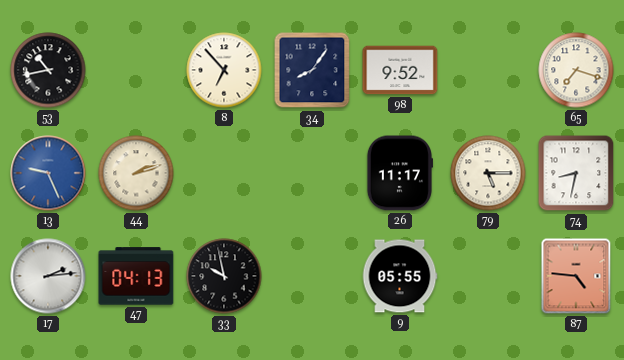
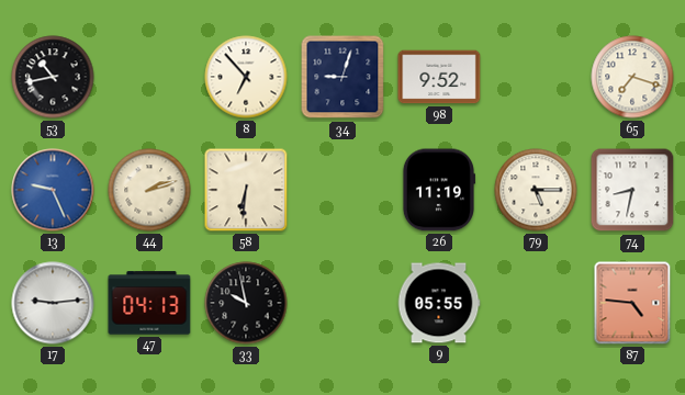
34: 8:06 -> 9:03
58: none -> 6:31
26: 11:17 -> 11:19
17: 2:14 -> 9:14
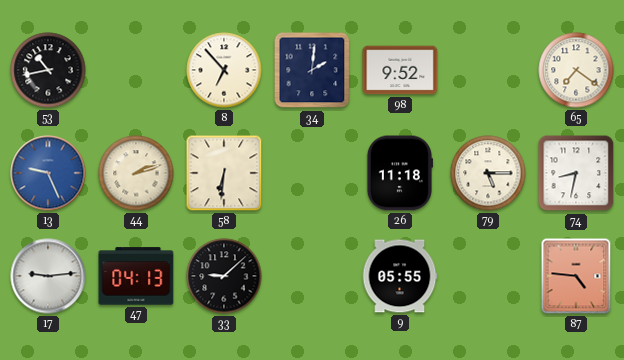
34: 9:03 -> 2:01
65: 7:18 -> 7:21
26: 11:19 -> 11:18
33: 9:58 -> 9:08
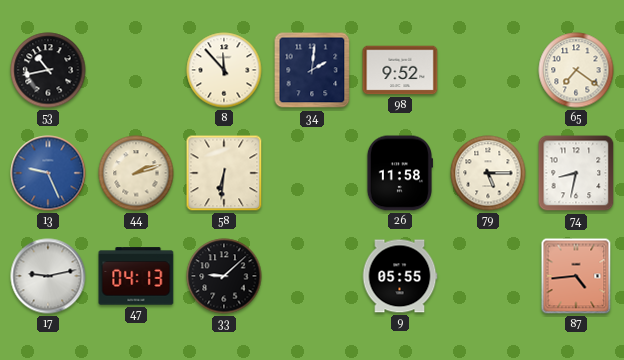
8: 6:53 -> 11:53
26: 11:18 -> 11:58
17: 9:14 -> 9:13
87: 4:46 -> 4:44
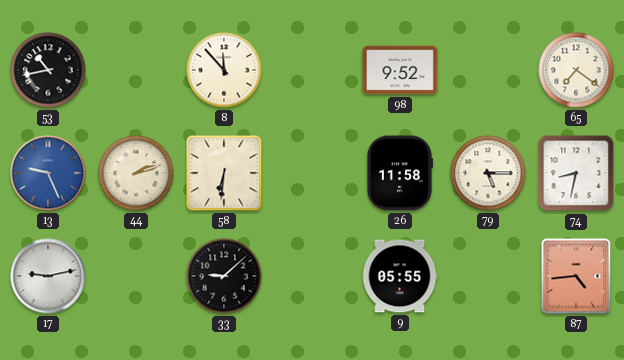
34: 2:01 -> none
47: 04:13 -> none
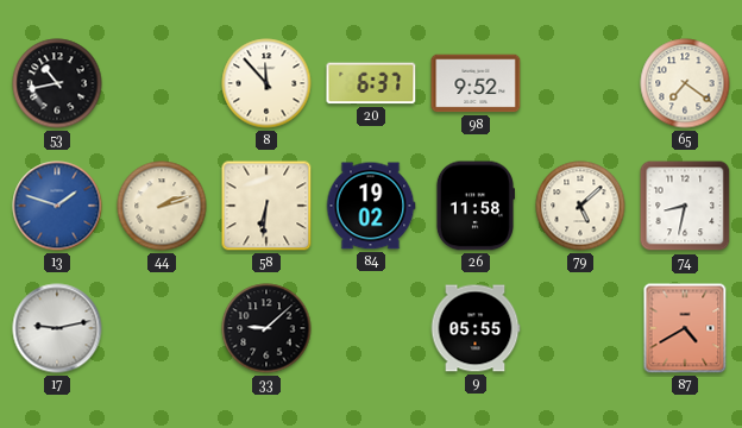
20: none -> 6:37
13: 9:26 -> 1:48
84: none -> 19:02
79: 5:15 -> 5:08
87: 4:44 -> 4:40
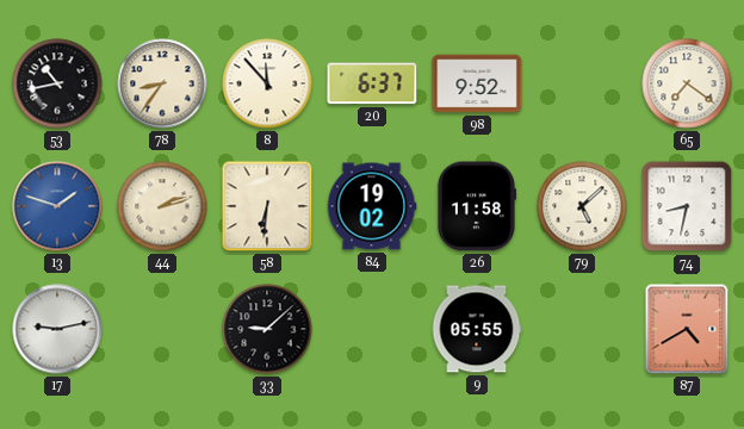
78: none -> 8:36
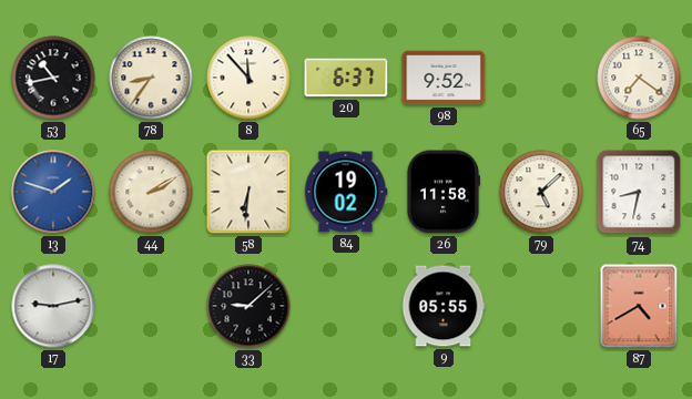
44: 2:12 -> 2:10
